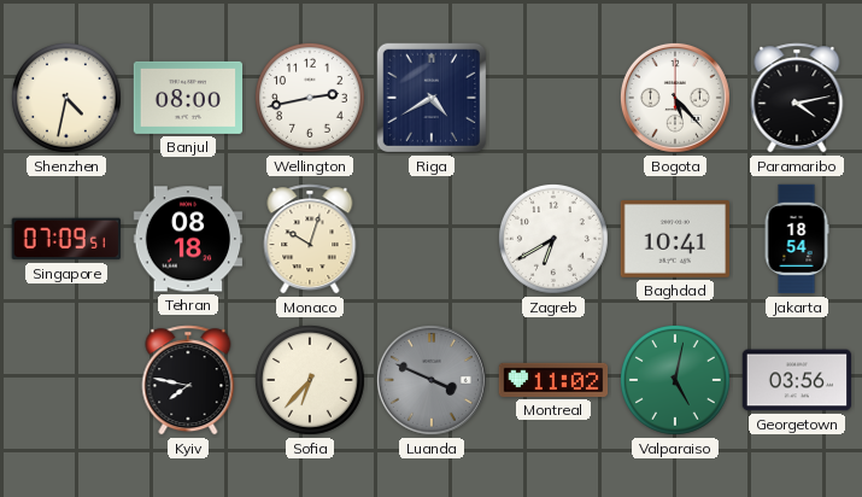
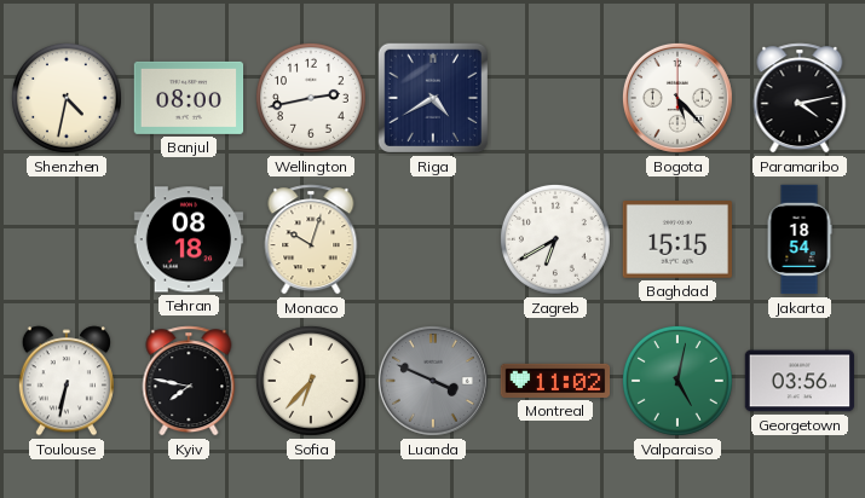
Singapore: 07:09 -> none
Baghdad: 10:41 -> 15:15
Toulouse: none -> 6:32
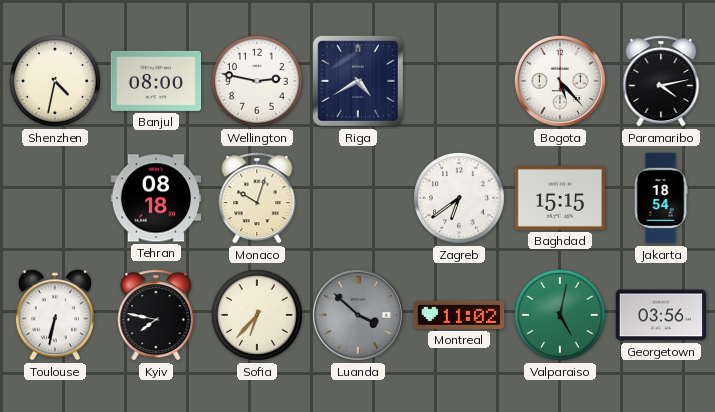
Wellington: 2:43 -> 2:47
Zagreb: 6:40 -> 6:39
Luanda: 3:49 -> 3:52
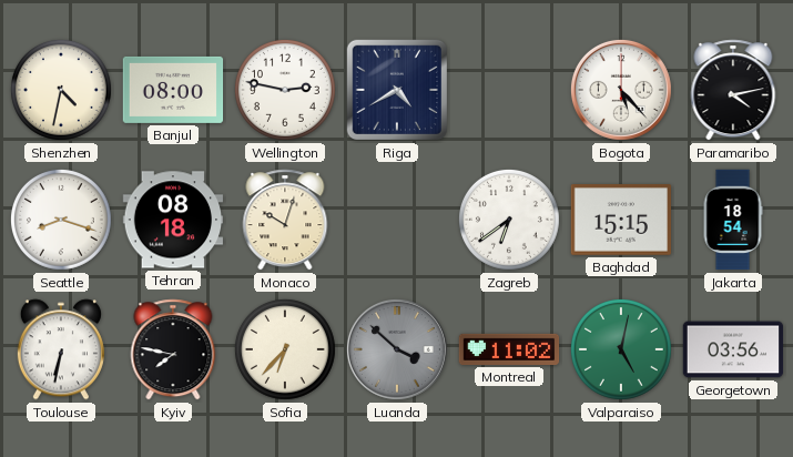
Seattle: none -> 8:18
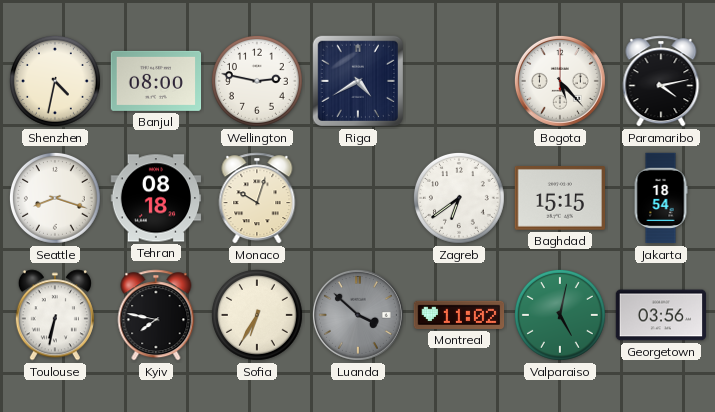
Sofia: 6:37 -> 6:35
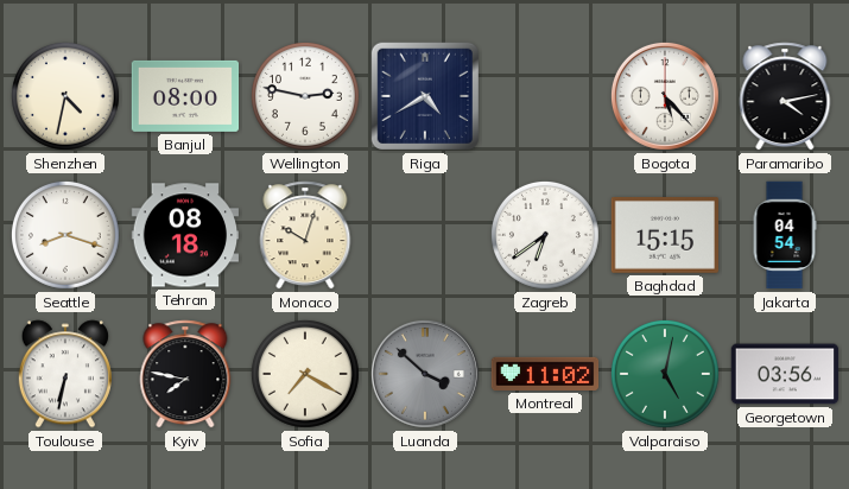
Jakarta: 18:54 -> 04:54
Sofia: 6:35 -> 7:20
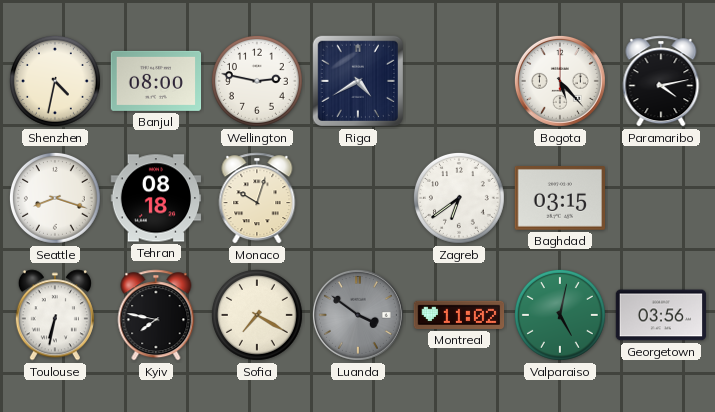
Baghdad: 15:15 -> 03:15
Jakarta: 04:54 -> none
Luanda: 3:52 -> 3:51
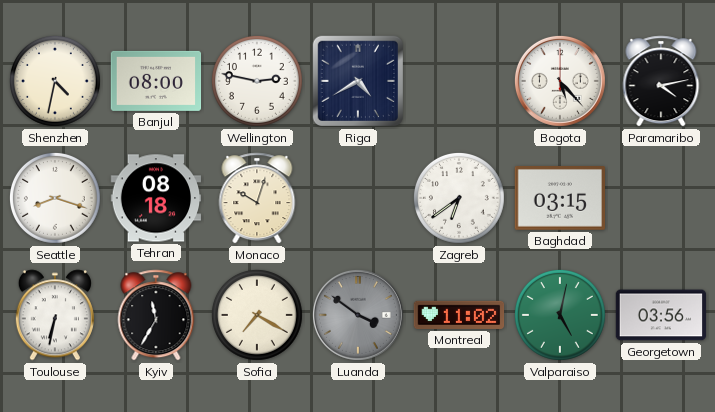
Kyiv: 7:47 -> 11:35
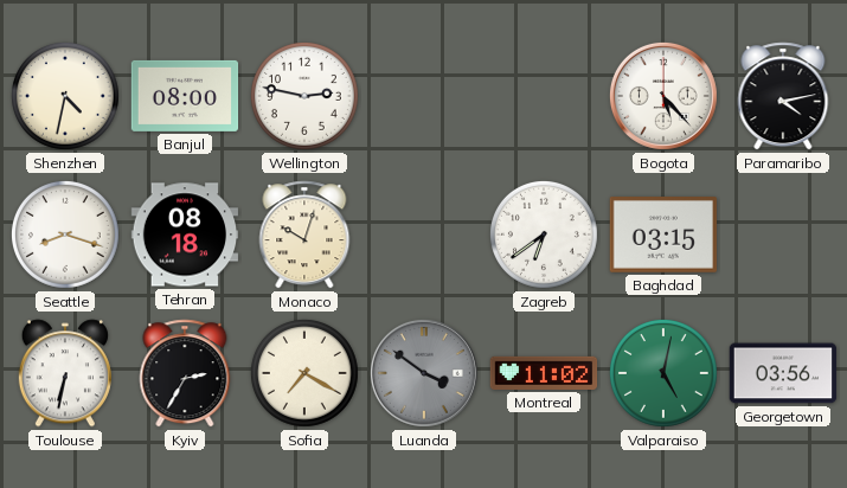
Riga: 4:40 -> none
Kyiv: 11:35 -> 2:35
